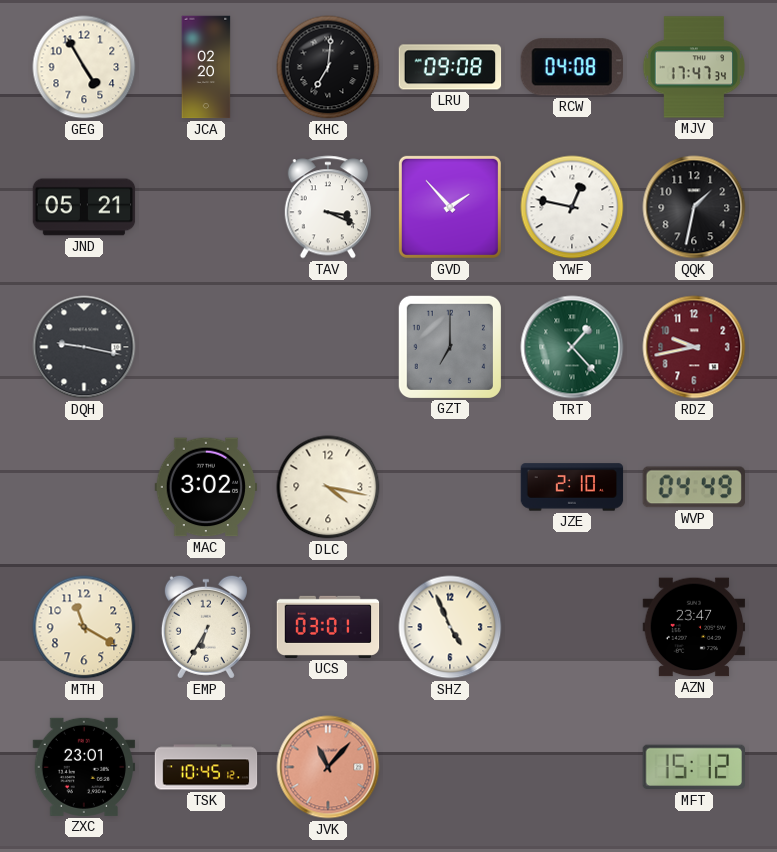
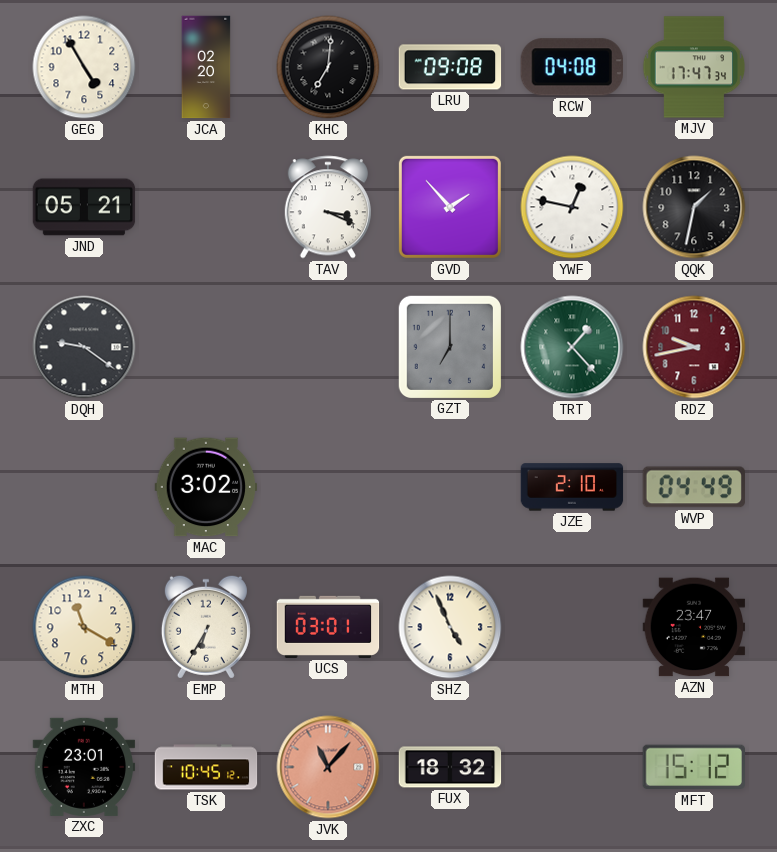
DQH: 9:17 -> 9:21
DLC: 4:17 -> none
FUX: none -> 18:32
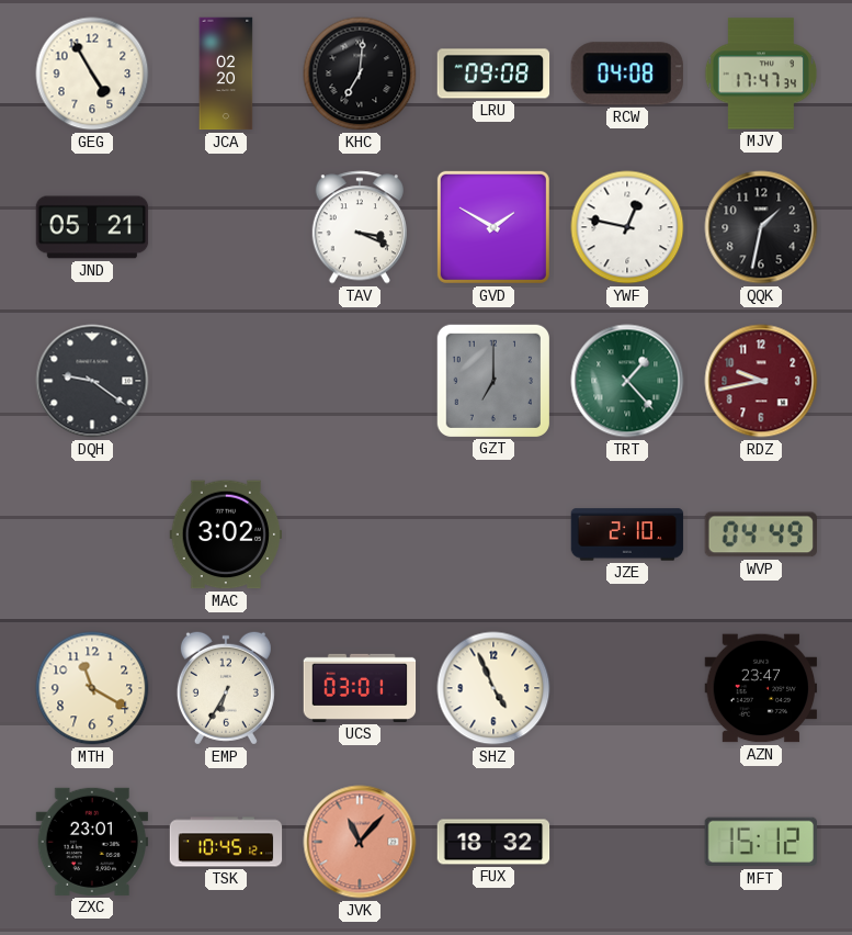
GVD: 1:53 -> 1:50
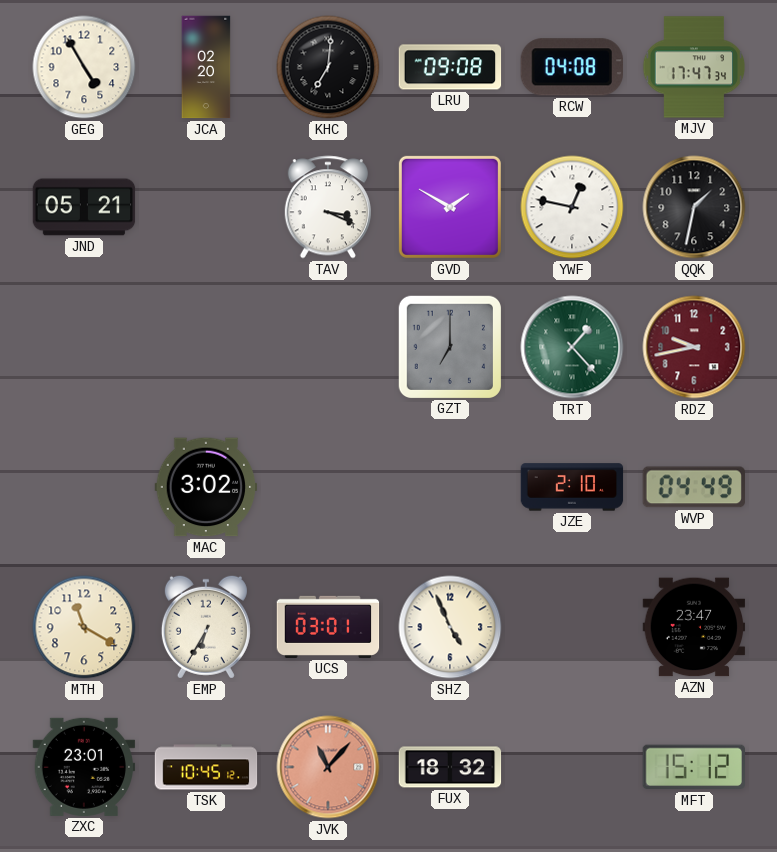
DQH: 9:21 -> none
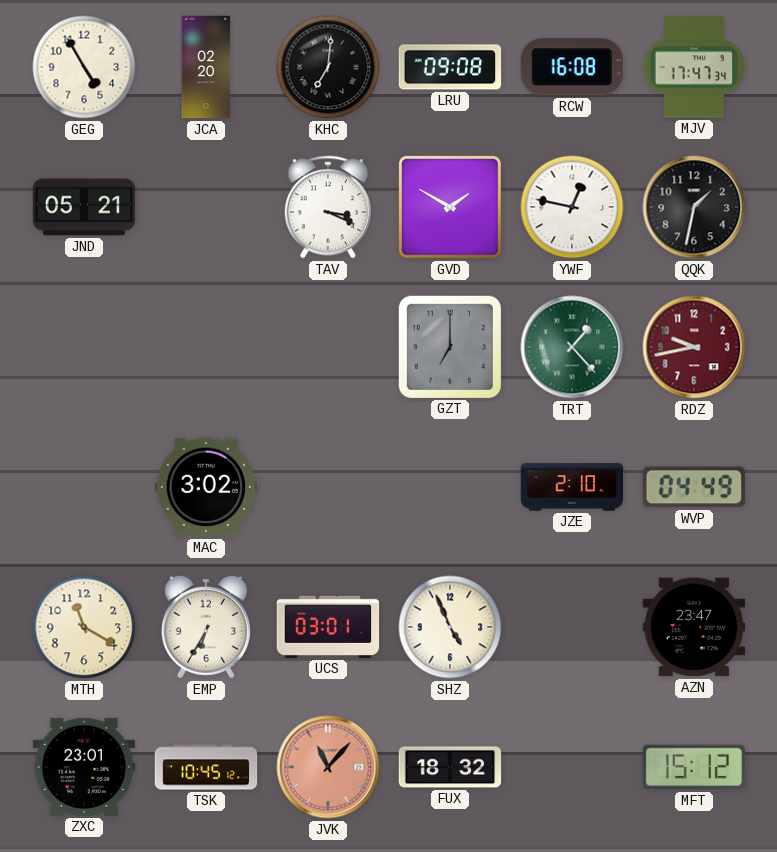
RCW: 04:08 -> 16:08
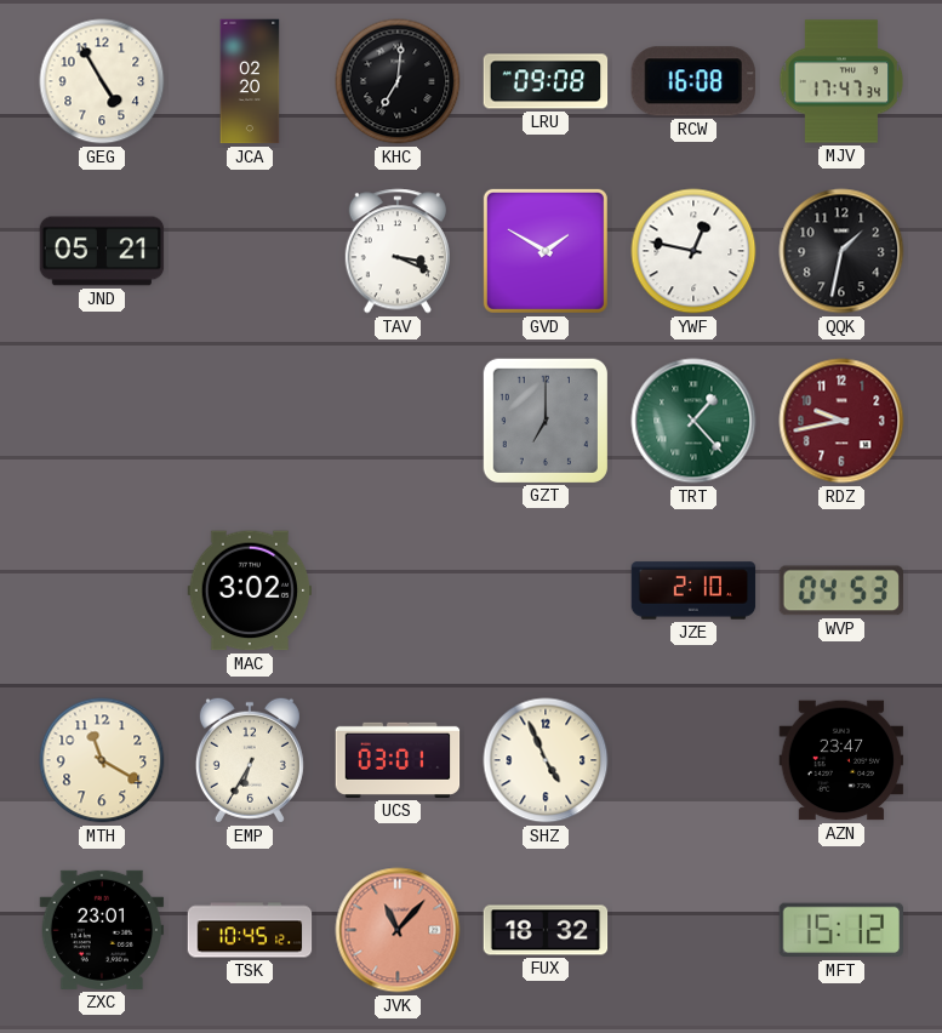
WVP: 04:49 -> 04:53
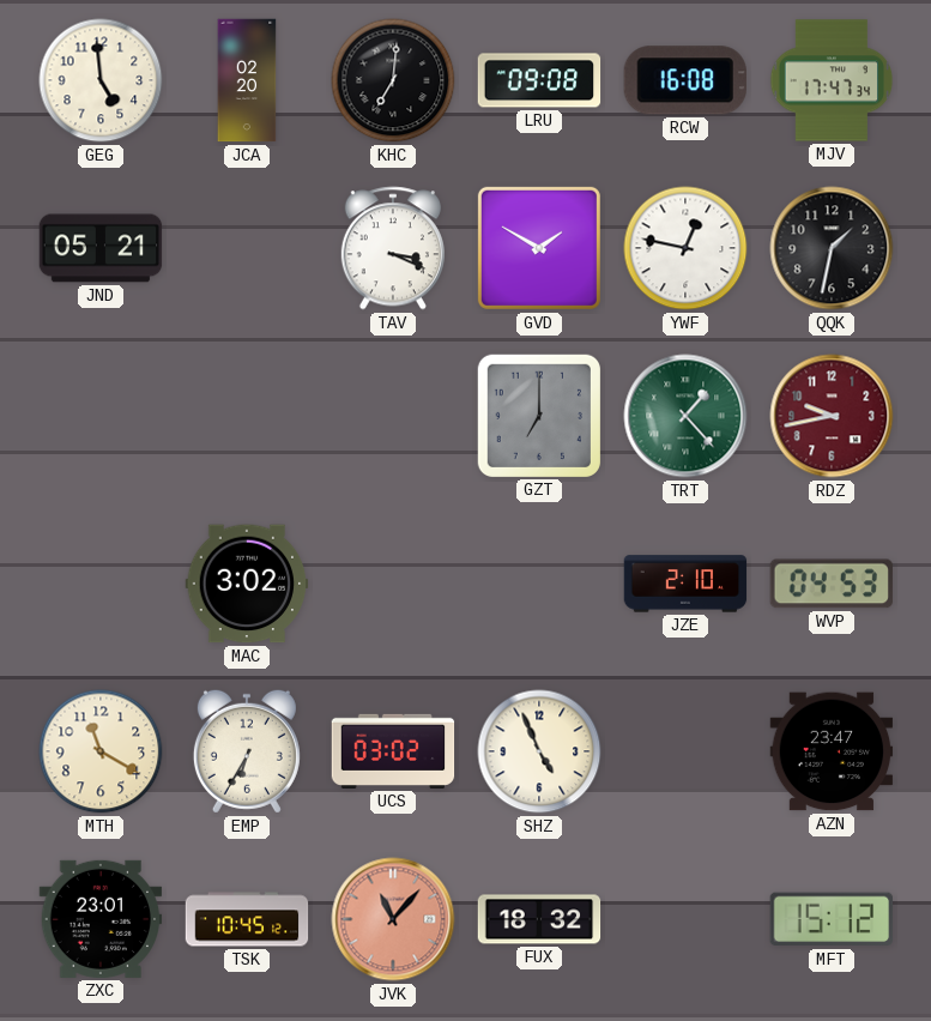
GEG: 4:55 -> 4:59
UCS: 03:01 -> 03:02
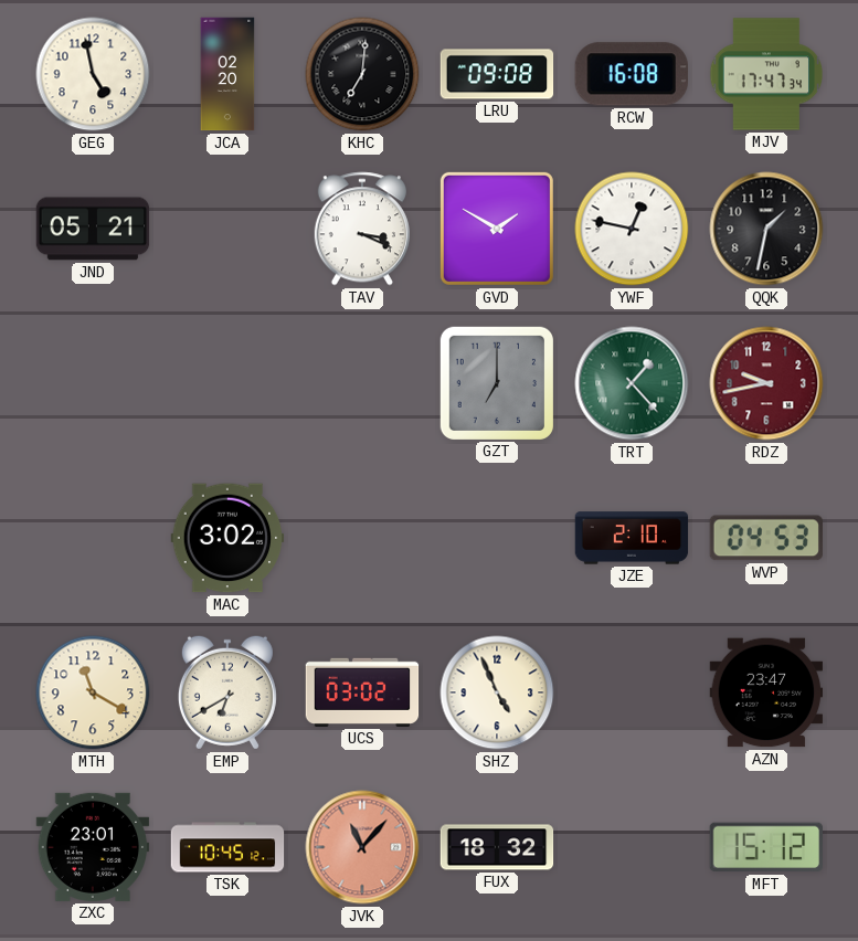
GEG: 4:59 -> 4:58
EMP: 6:35 -> 6:40
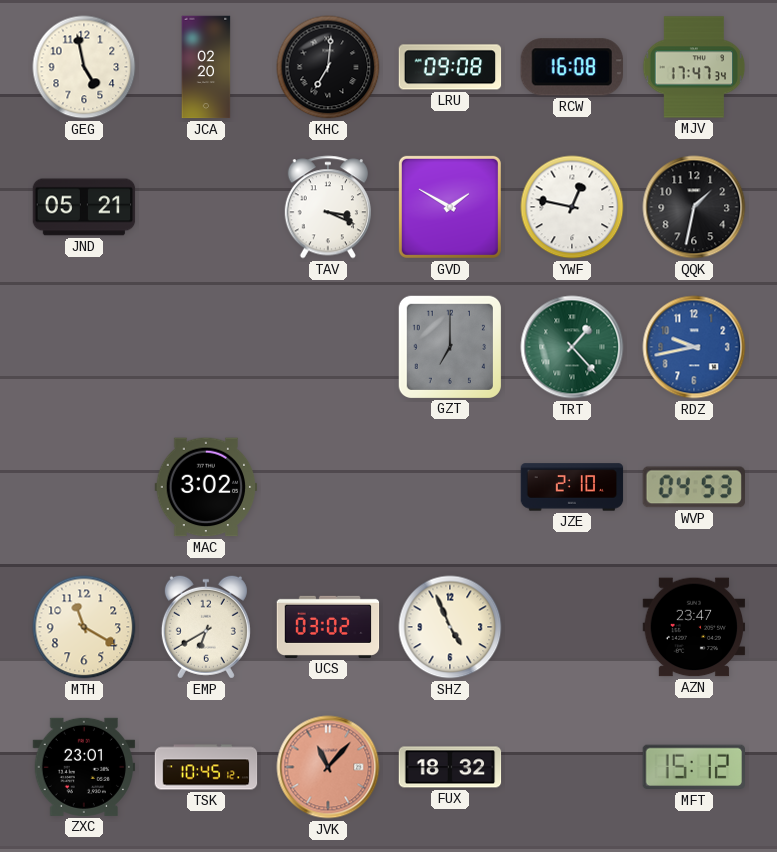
RDZ dial: burgundy -> blue
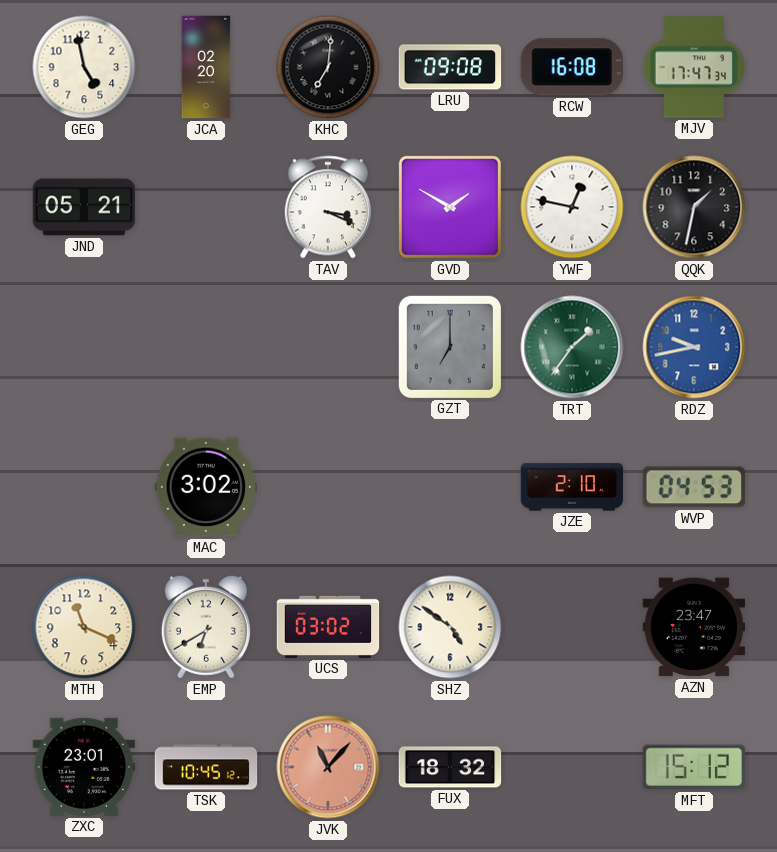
TRT: 1:23 -> 1:36
MTH: 11:20 -> 11:19
SHZ: 4:56 -> 4:51
